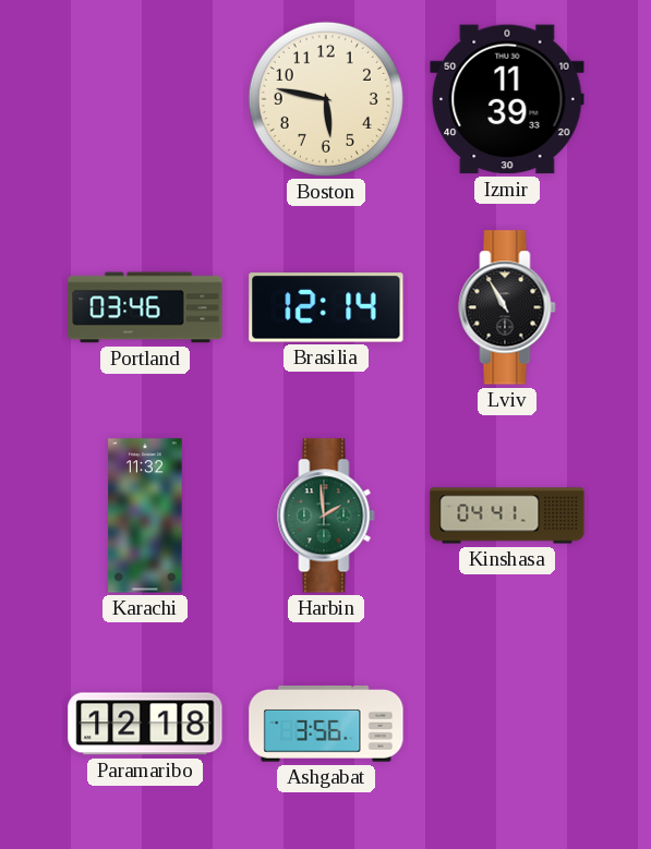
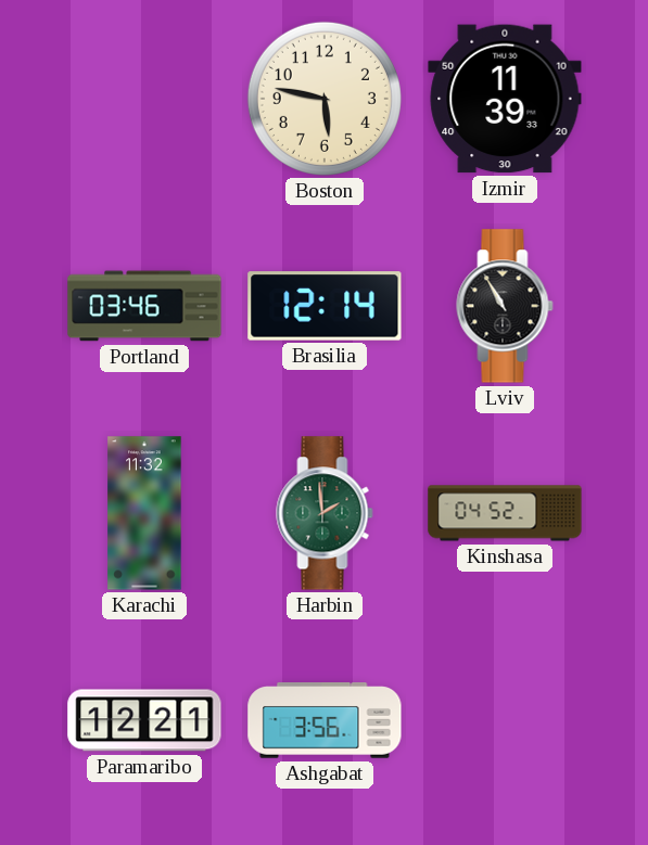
Kinshasa: 04:41 -> 04:52
Paramaribo: 12:18 -> 12:21
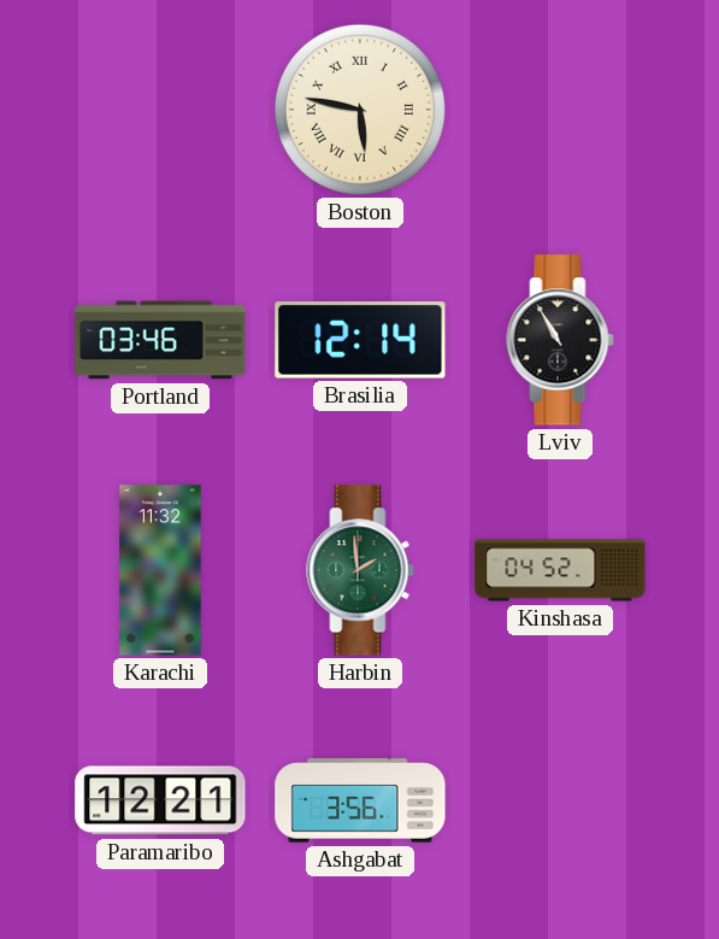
Boston numerals: Arabic -> Roman
Izmir: 11:39 -> none
